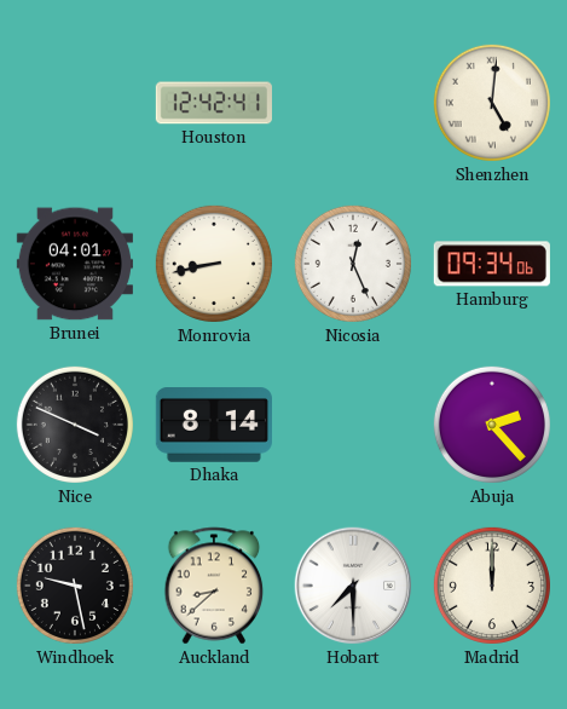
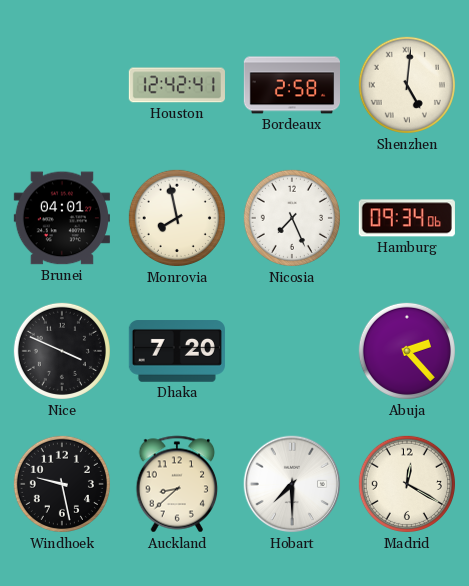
Bordeaux: none -> 2:58
Monrovia: 8:43 -> 7:58
Nicosia: 12:26 -> 7:26
Dhaka: 8:14 -> 7:20
Madrid: 12:00 -> 12:20
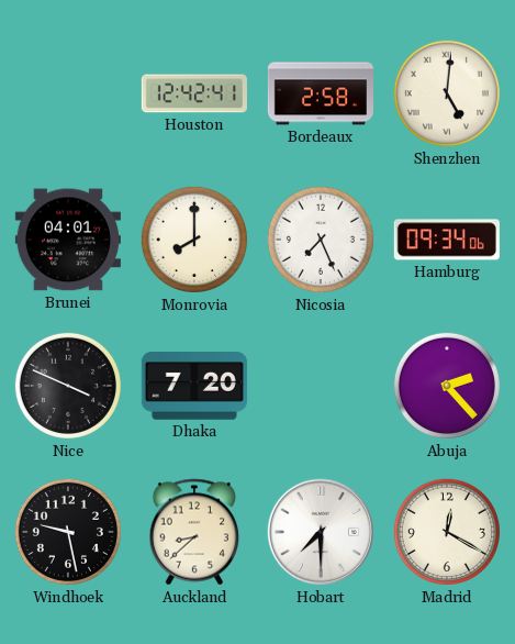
Monrovia: 7:58 -> 8:00
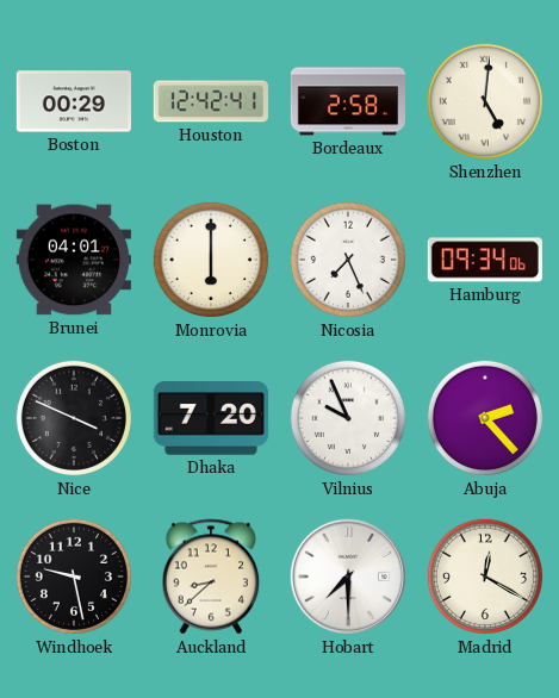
Boston: none -> 00:29
Monrovia: 8:00 -> 6:00
Vilnius: none -> 9:56
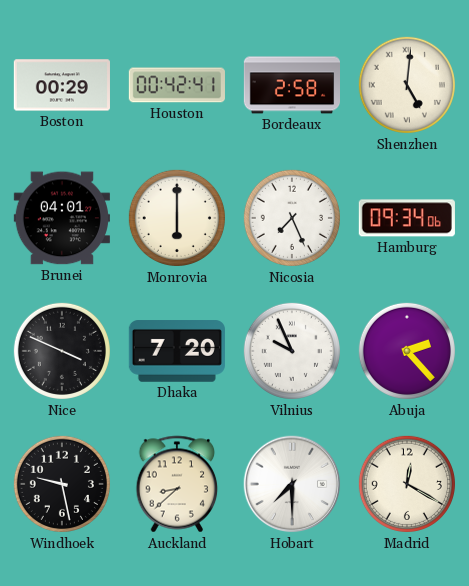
Houston: 12:42 -> 00:42
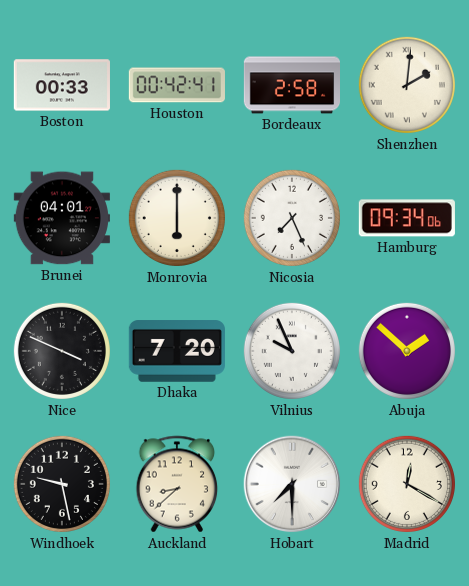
Boston: 00:29 -> 00:33
Shenzhen: 5:01 -> 2:01
Abuja: 2:23 -> 1:52
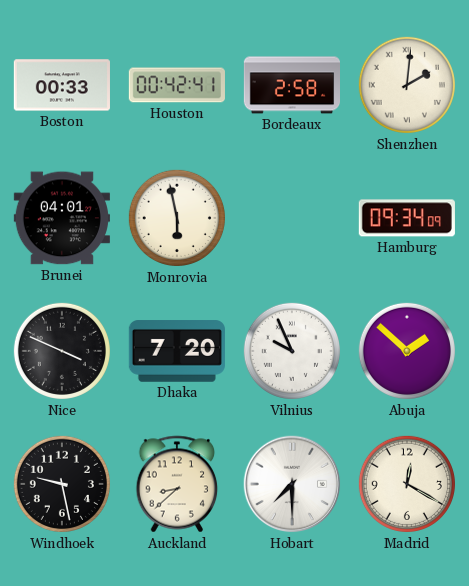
Monrovia: 6:00 -> 5:58
Nicosia: 7:26 -> none
Hamburg: 09:34:06 -> 09:34:09
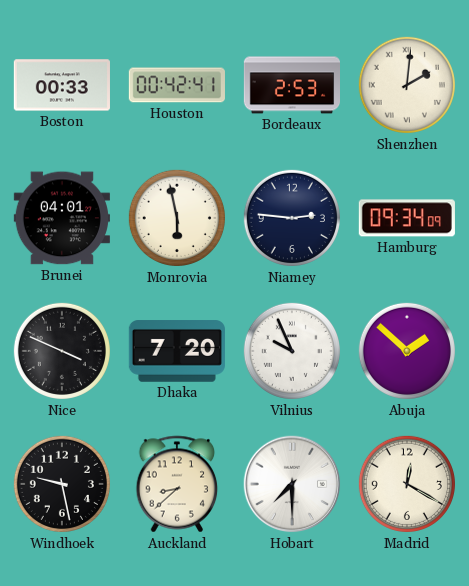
Bordeaux: 2:58 -> 2:53
Niamey: none -> 2:46
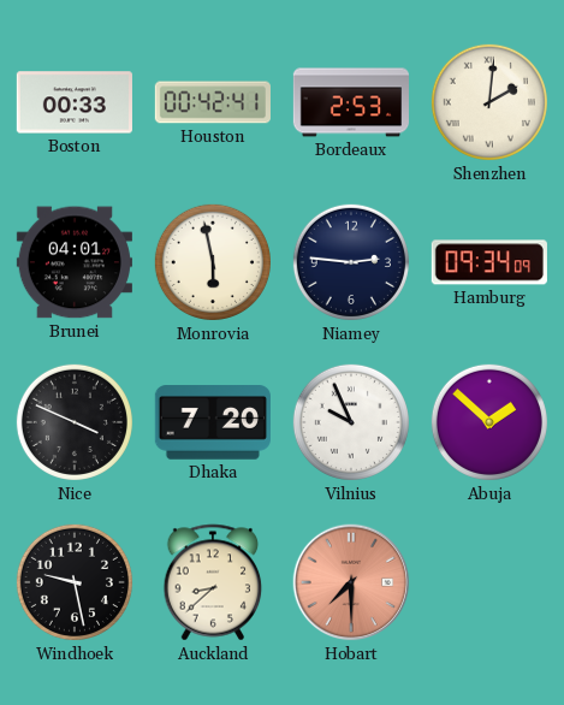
Hobart dial: white -> salmon
Madrid: 12:20 -> none
